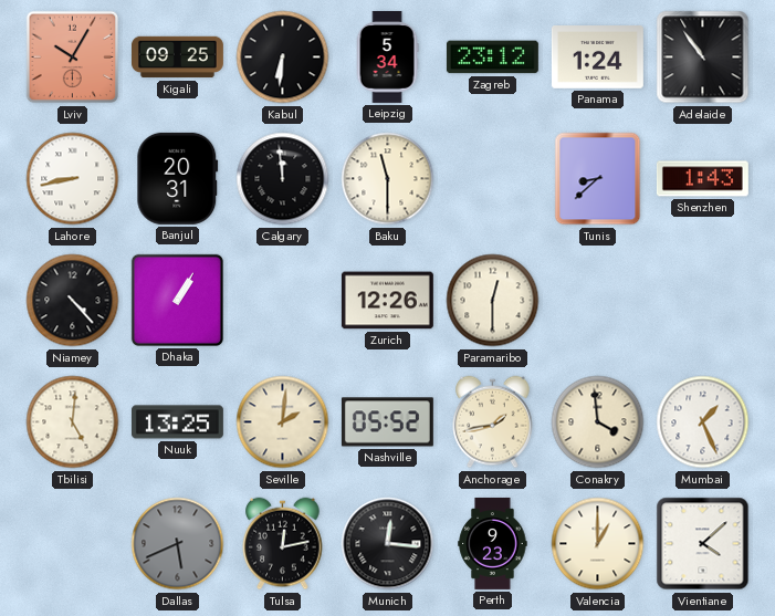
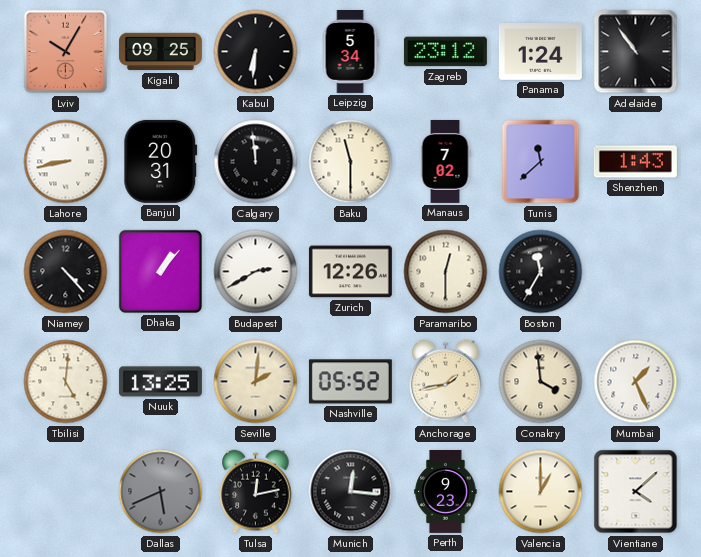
Manaus: none -> 7:02
Tunis: 8:38 -> 11:38
Dhaka: 1:05 -> 1:07
Budapest: none -> 2:40
Boston: none -> 11:35
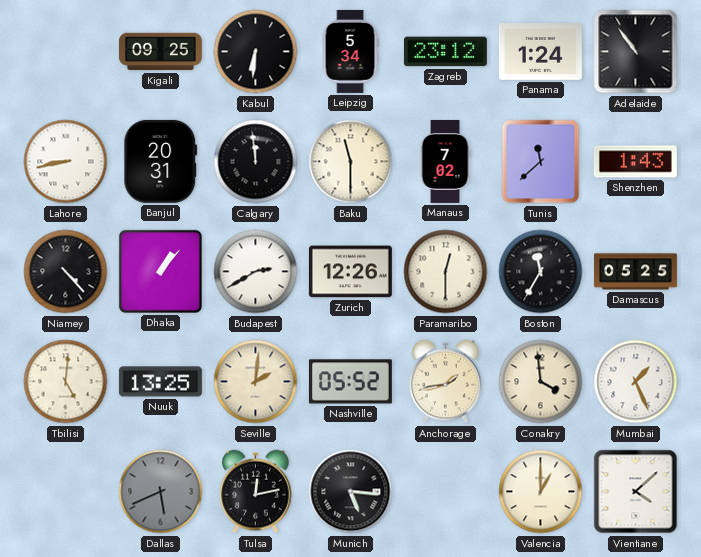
Lviv: 10:05 -> none
Damascus: none -> 05:25
Munich: 12:16 -> 5:16
Perth: 9:23 -> none
